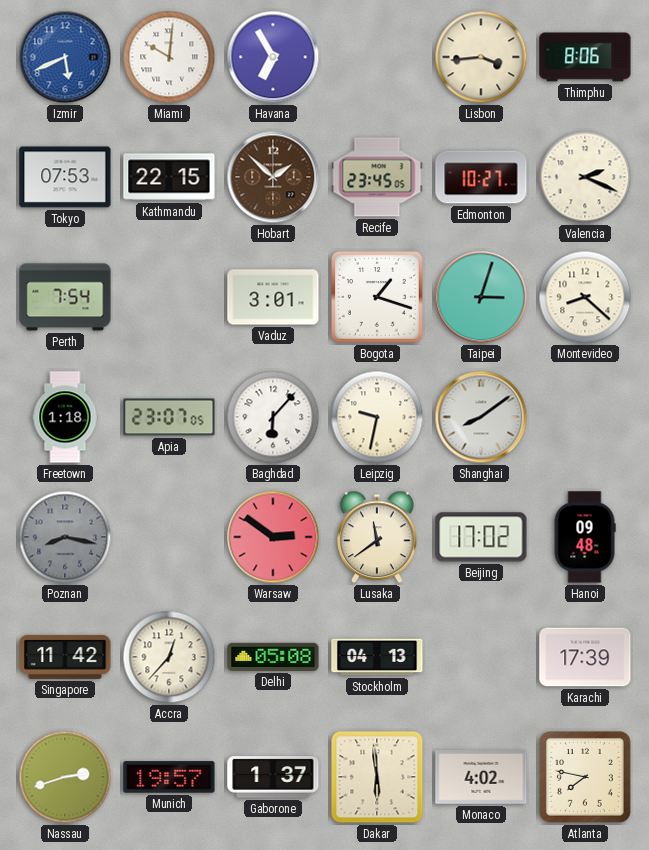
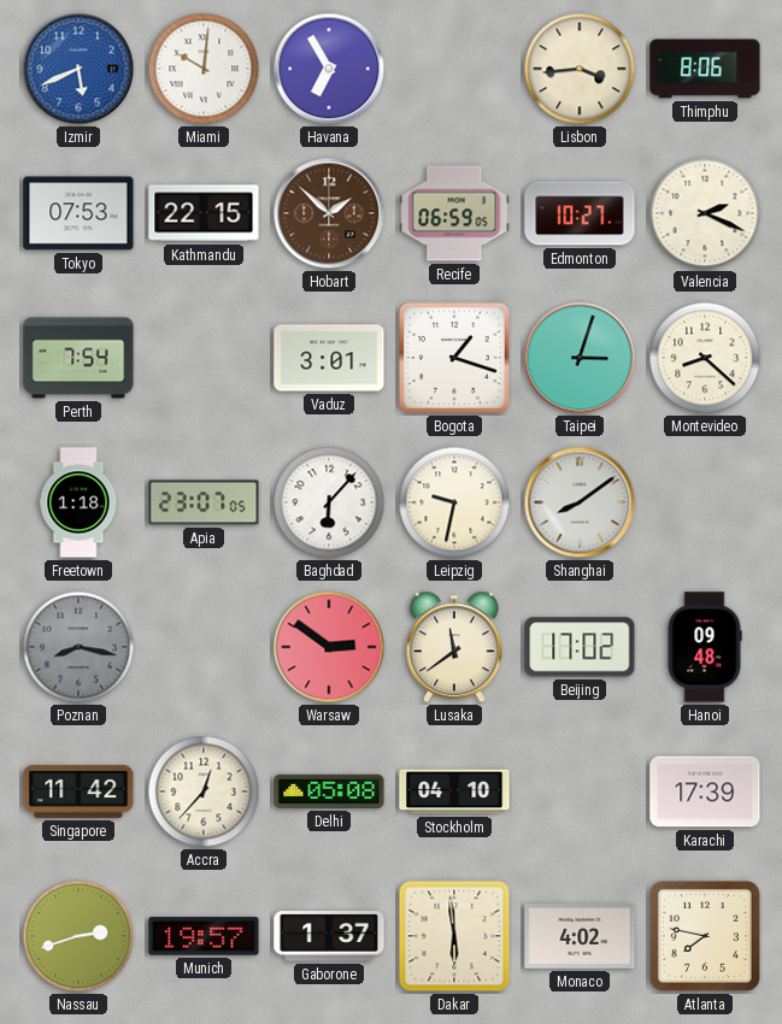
Recife: 23:45 -> 06:59
Stockholm: 04:13 -> 04:10
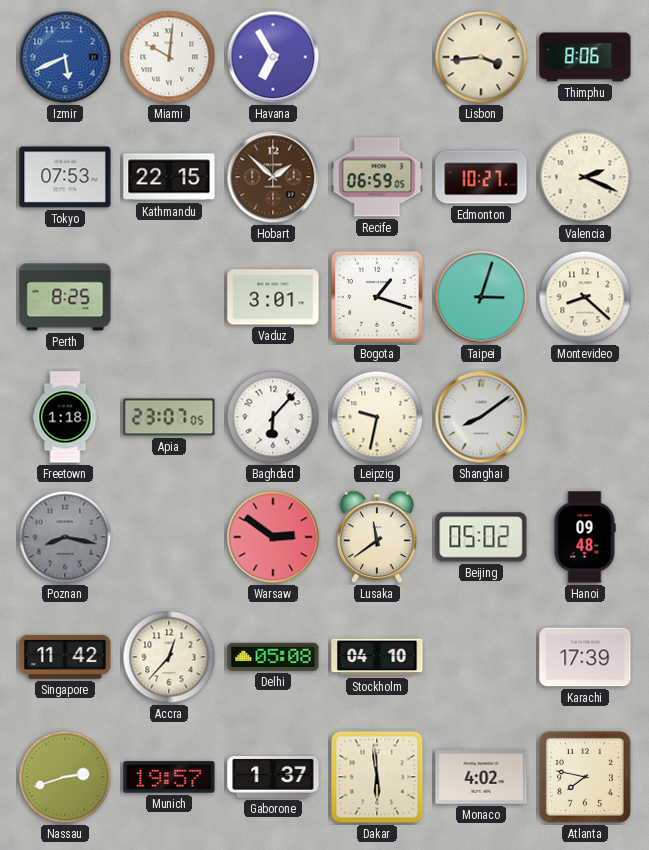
Perth: 7:54 -> 8:25
Beijing: 17:02 -> 05:02
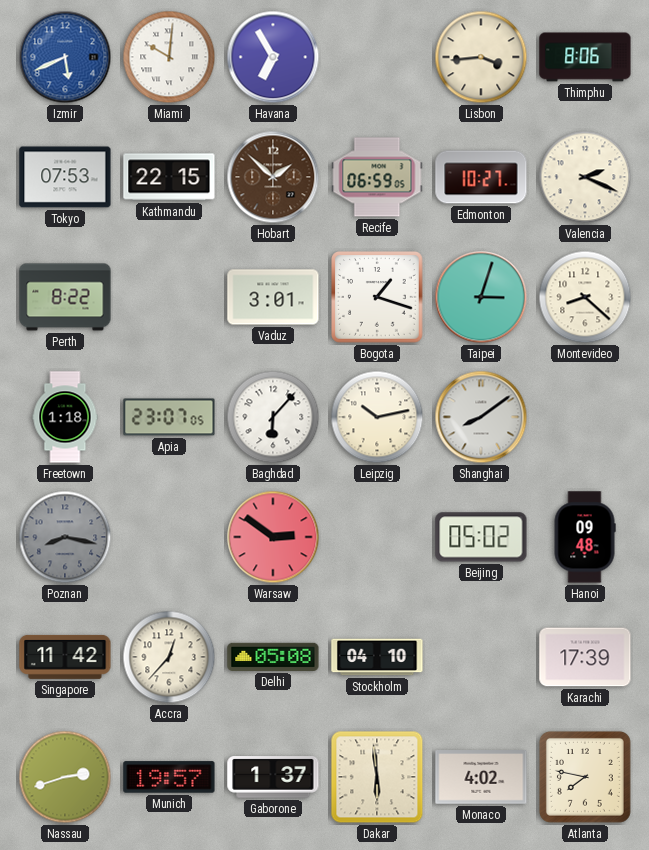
Perth: 8:25 -> 8:22
Leipzig: 9:32 -> 10:13
Lusaka: 11:39 -> none
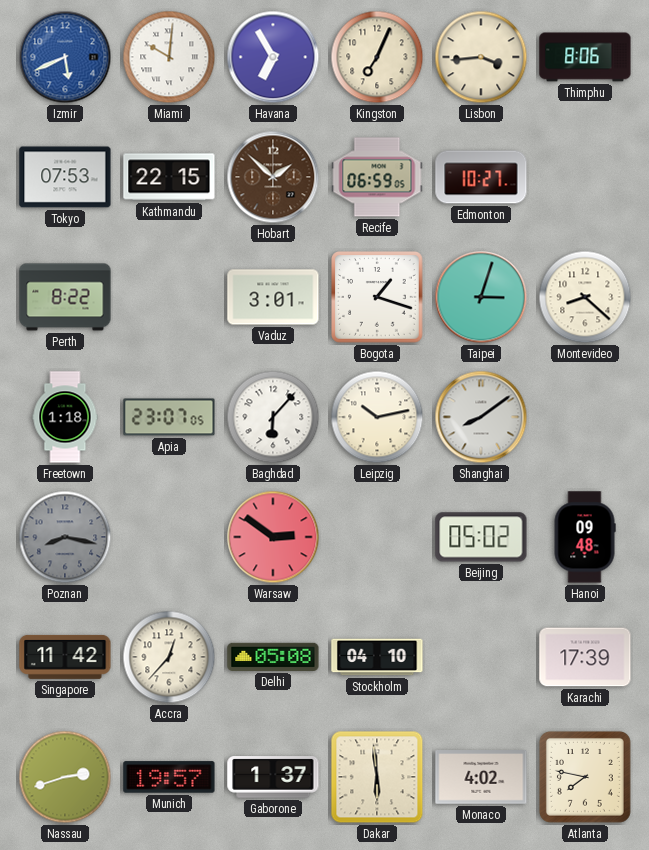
Kingston: none -> 7:04
Valencia: 2:19 -> none
